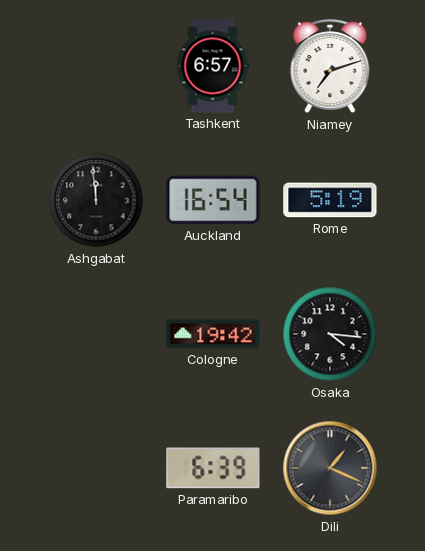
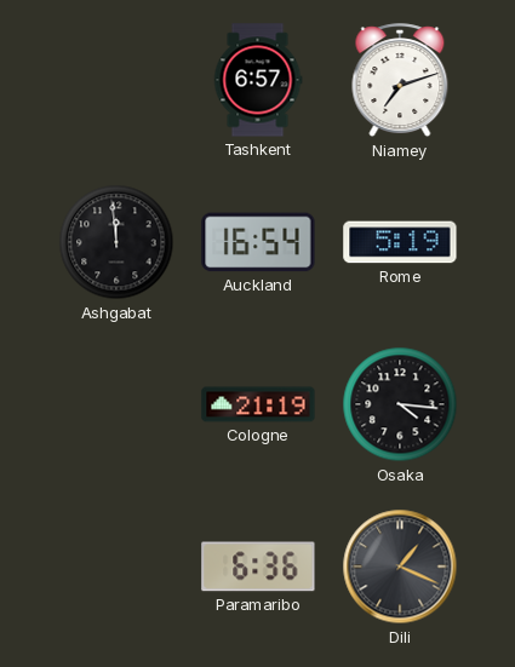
Cologne: 19:42 -> 21:19
Paramaribo: 6:39 -> 6:36
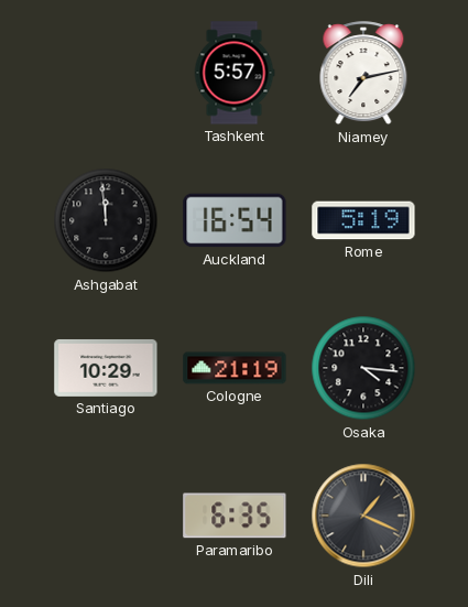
Tashkent: 6:57 -> 5:57
Niamey: 7:12 -> 7:13
Santiago: none -> 10:29
Paramaribo: 6:36 -> 6:35
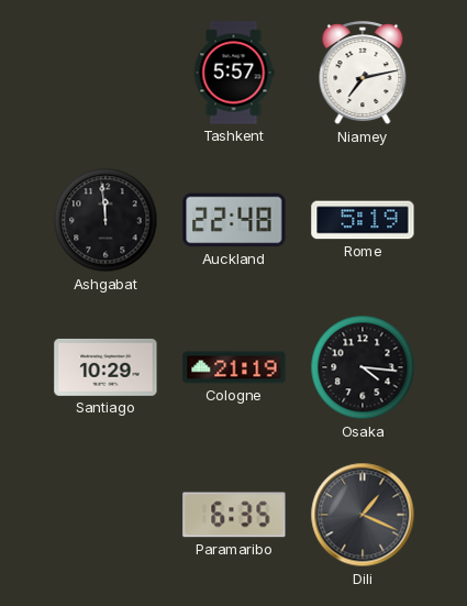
Auckland: 16:54 -> 22:48
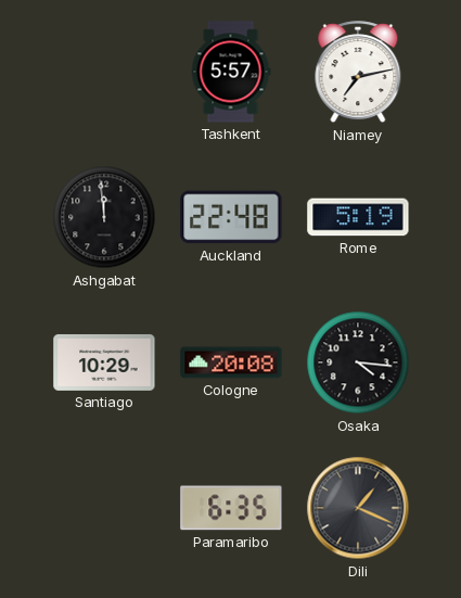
Cologne: 21:19 -> 20:08
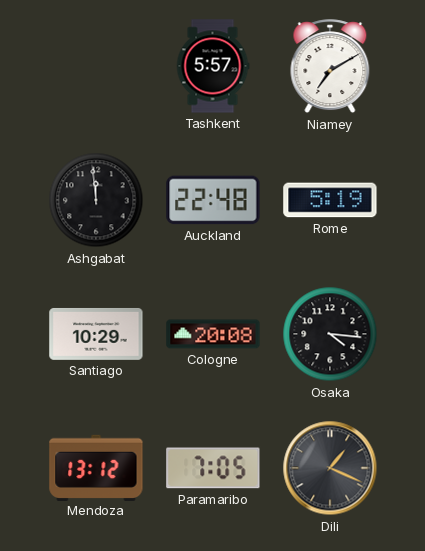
Niamey: 7:13 -> 7:10
Mendoza: none -> 13:12
Paramaribo: 6:35 -> 7:05
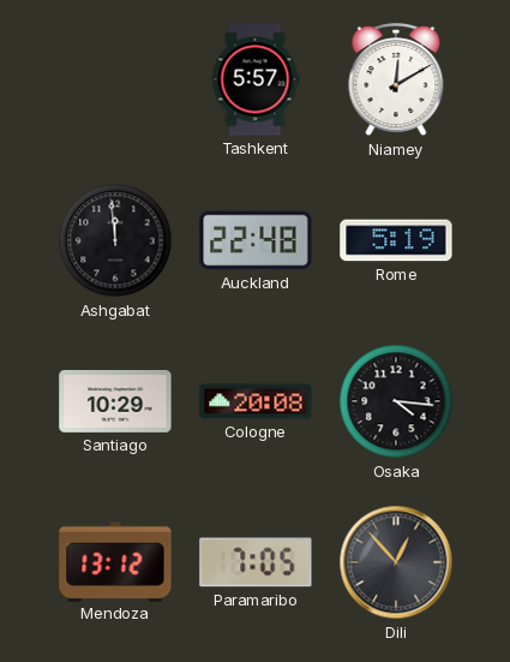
Niamey: 7:10 -> 12:10
Dili: 1:19 -> 12:53
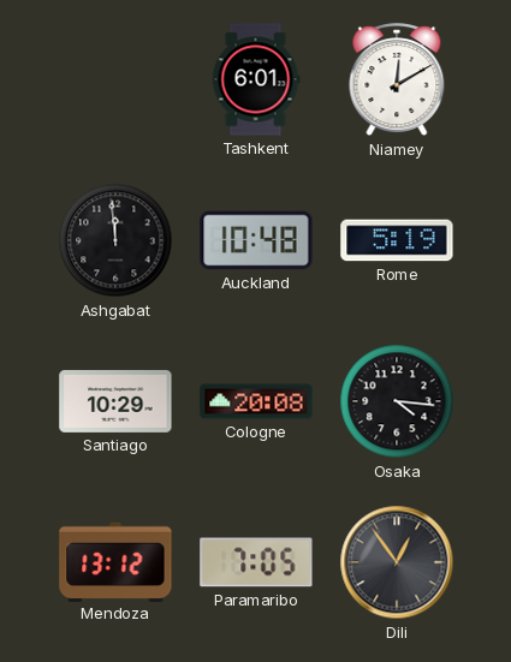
Tashkent: 5:57 -> 6:01
Auckland: 22:48 -> 10:48
Dili: 12:53 -> 12:54
